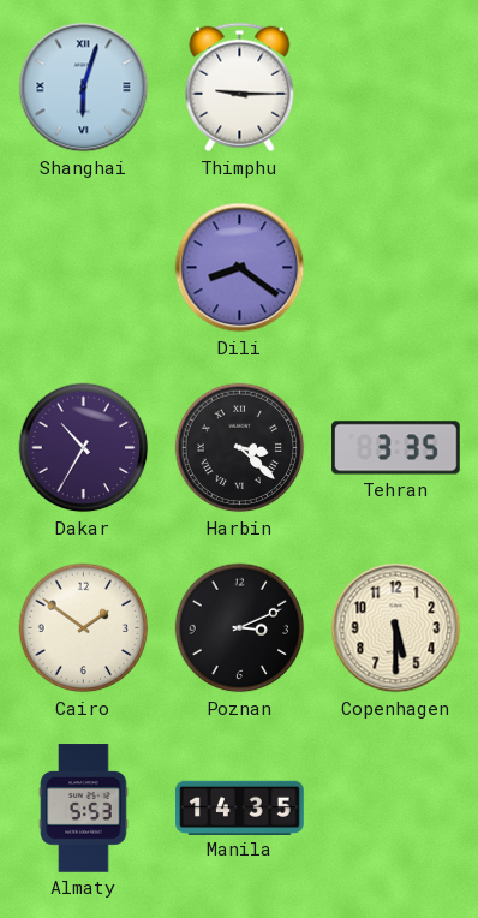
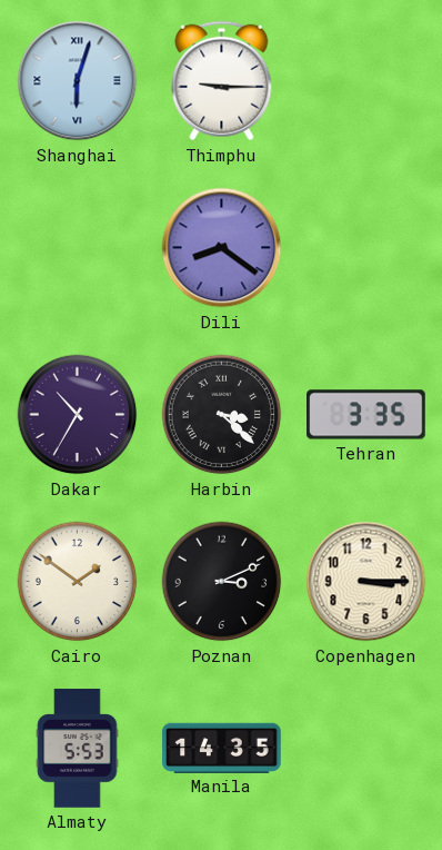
Copenhagen: 5:30 -> 3:15
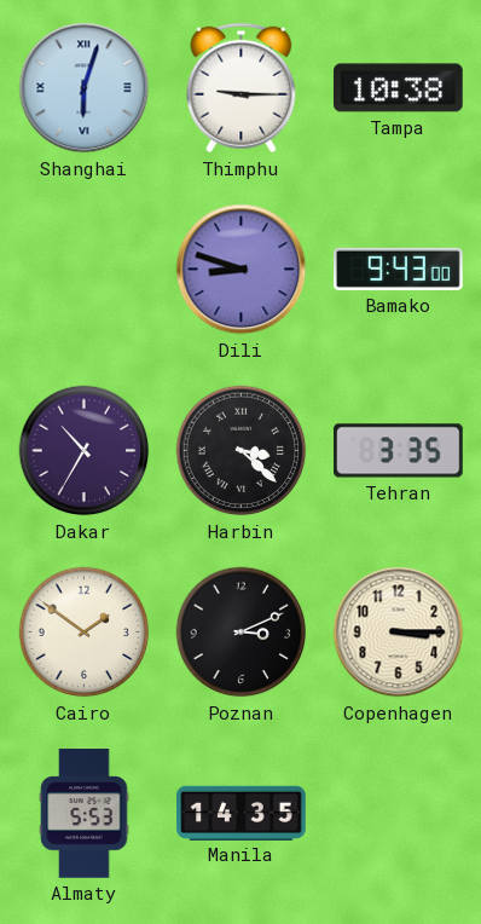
Tampa: none -> 10:38
Dili: 8:21 -> 8:48
Bamako: none -> 9:43
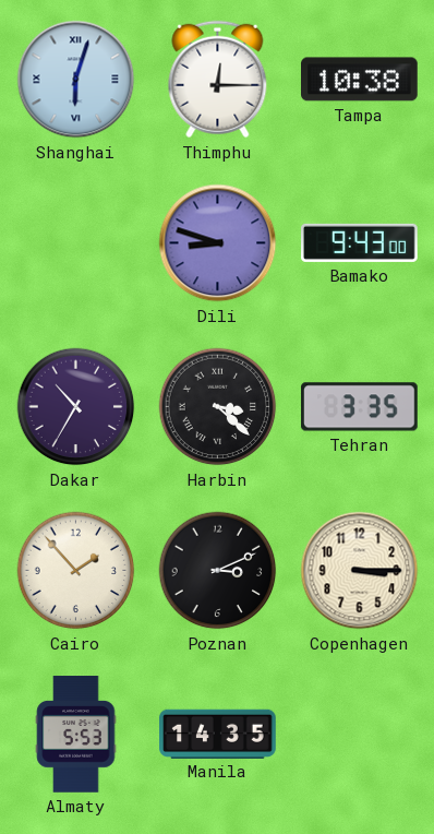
Thimphu: 9:15 -> 12:15
Cairo: 1:51 -> 1:53
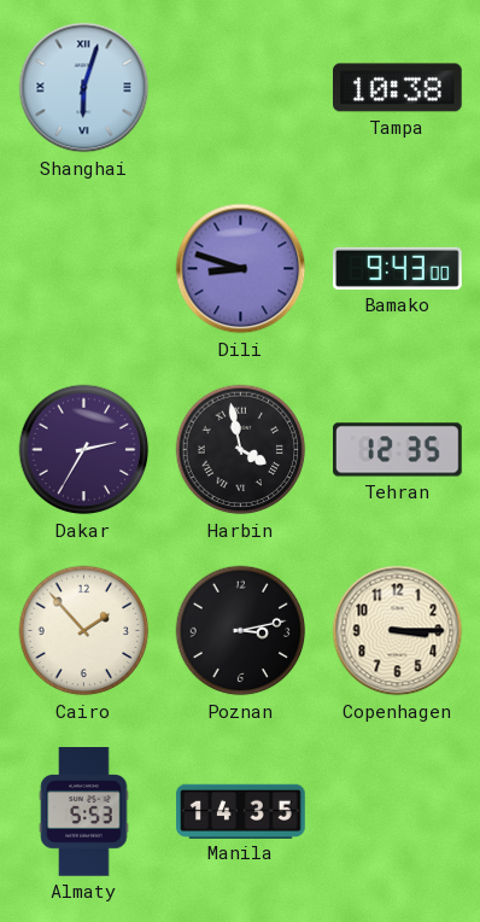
Thimphu: 12:15 -> none
Dakar: 10:35 -> 2:35
Harbin: 3:22 -> 3:58
Tehran: 3:35 -> 12:35
Poznan: 3:11 -> 3:13
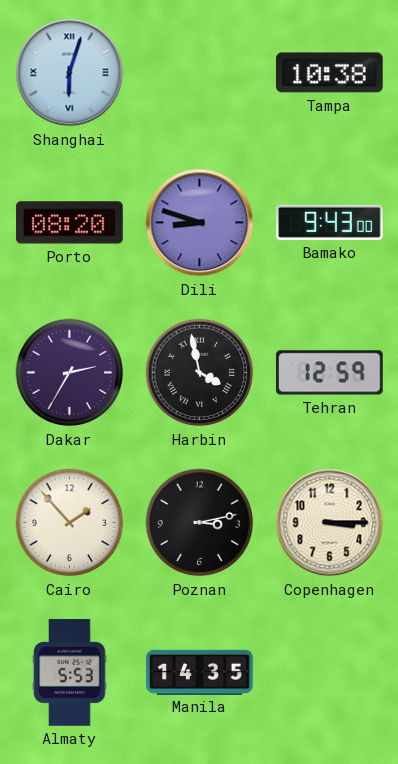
Porto: none -> 08:20
Tehran: 12:35 -> 12:59
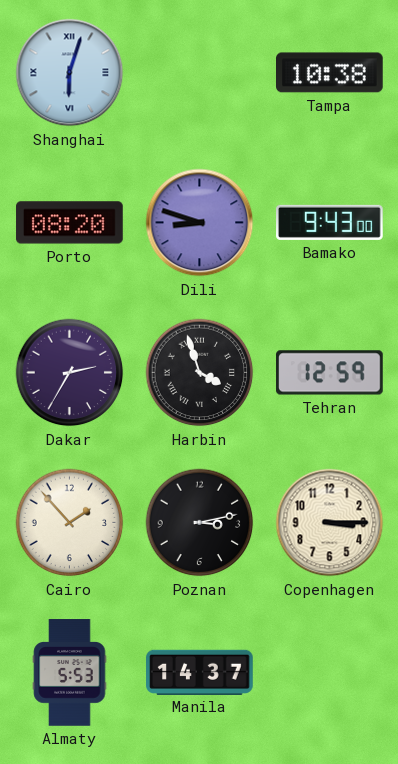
Harbin: 3:58 -> 3:57
Manila: 14:35 -> 14:37
